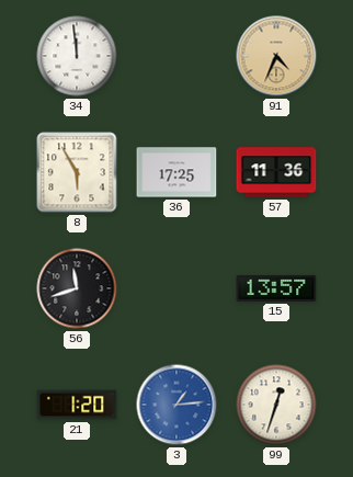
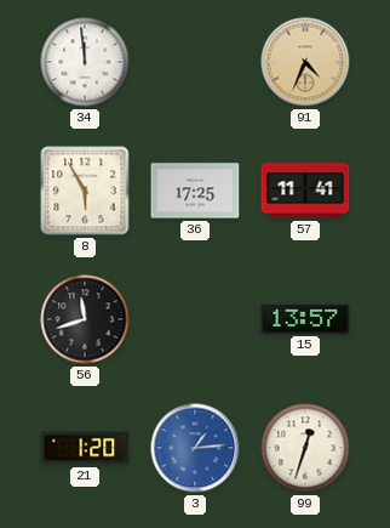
57: 11:36 -> 11:41
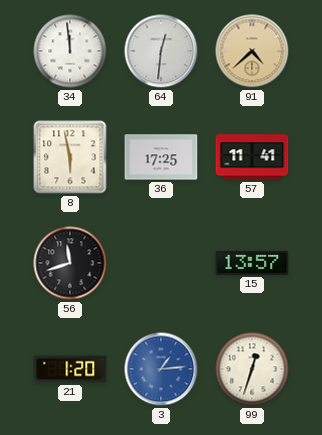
64: none -> 12:31
91: 4:34 -> 4:38
8: 5:55 -> 5:58
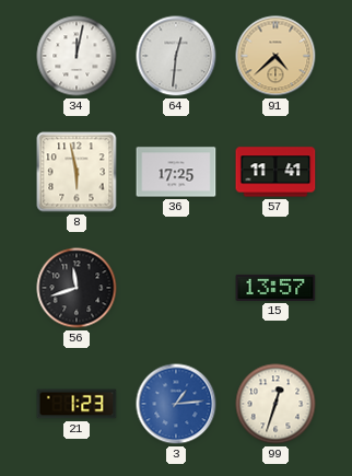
34: 11:59 -> 12:02
21: 1:20 -> 1:23
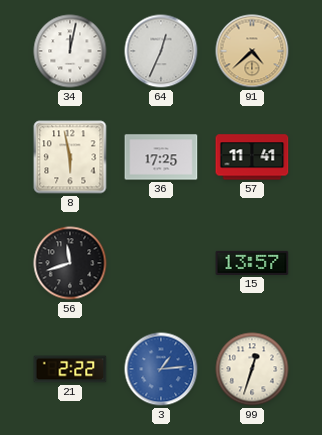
64: 12:31 -> 12:34
21: 1:23 -> 2:22
